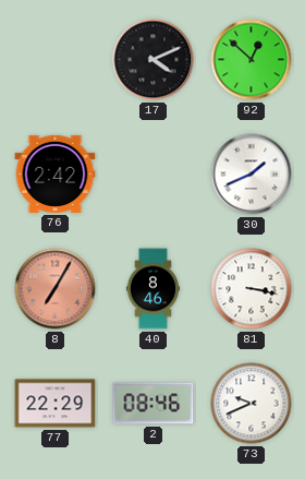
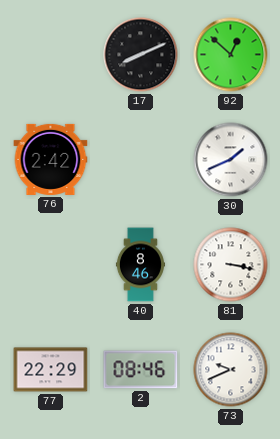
17: 4:11 -> 8:11
8: 7:05 -> none
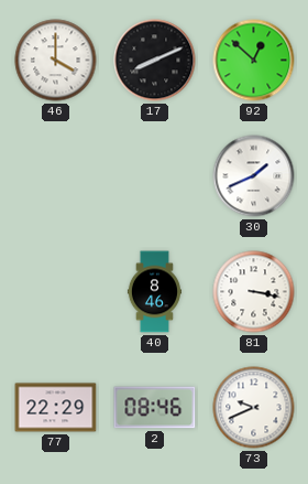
46: none -> 4:00
76: 2:42 -> none
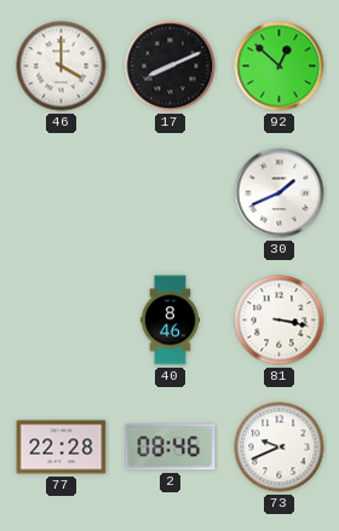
77: 22:29 -> 22:28
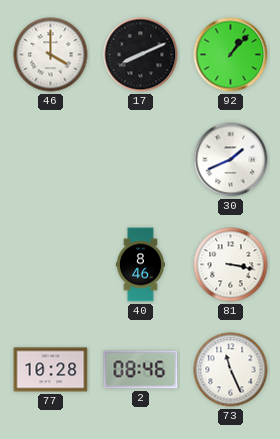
92: 12:52 -> 1:07
77: 22:28 -> 10:28
73: 9:41 -> 11:26
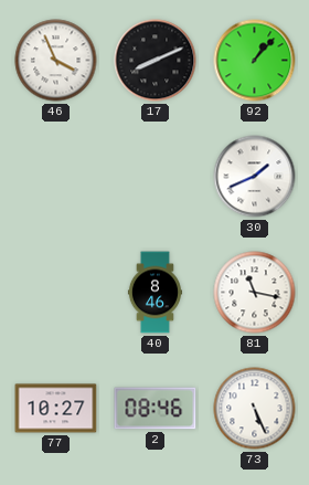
46: 4:00 -> 3:56
81: 3:17 -> 11:17
77: 10:28 -> 10:27
73: 11:26 -> 5:26
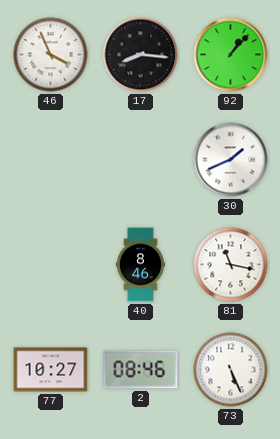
17: 8:11 -> 8:16
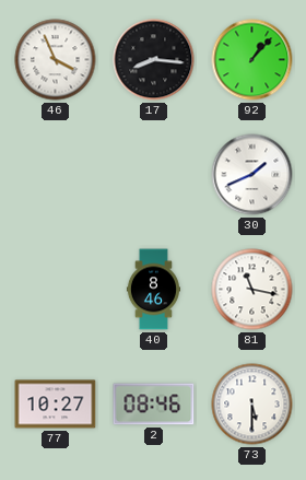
73: 5:26 -> 5:30
